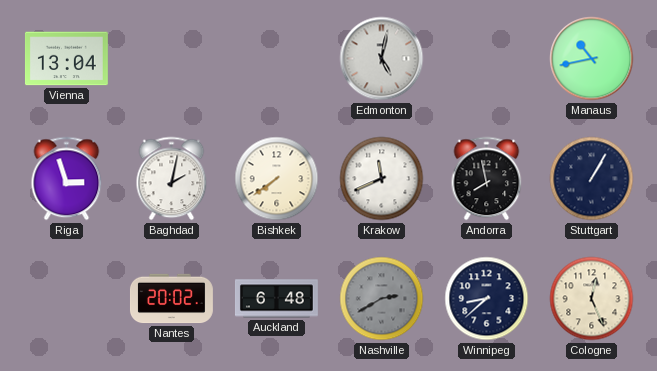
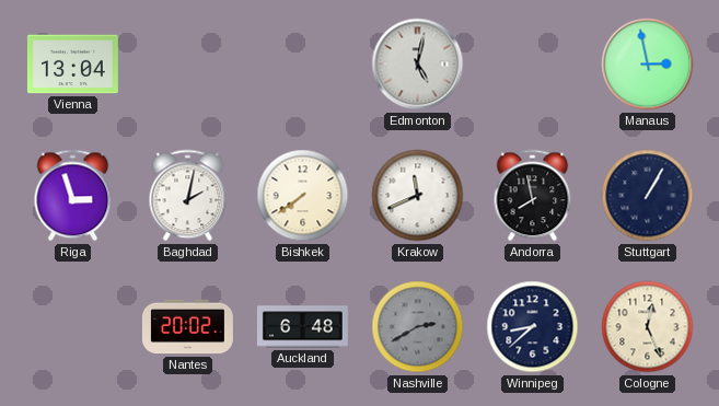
Manaus: 10:43 -> 2:58
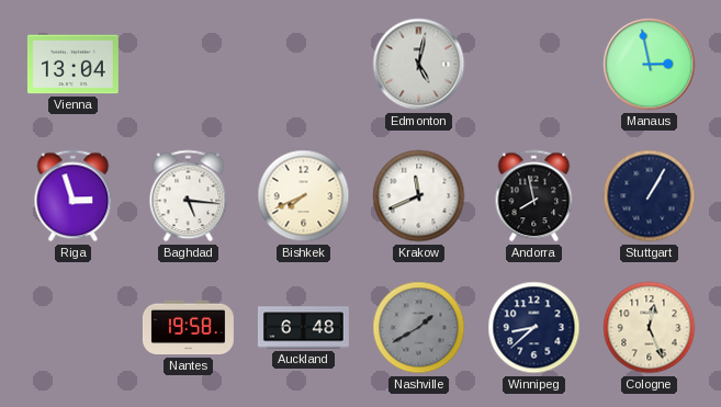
Baghdad: 2:02 -> 5:16
Bishkek: 7:39 -> 7:41
Nantes: 20:02 -> 19:58
Nashville: 2:40 -> 1:40
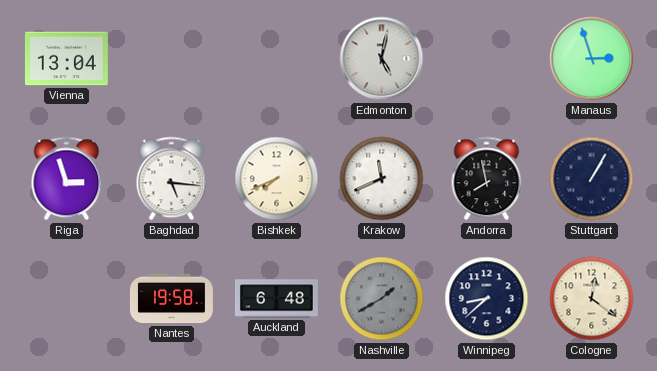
Manaus: 2:58 -> 2:57
Cologne: 12:26 -> 12:21
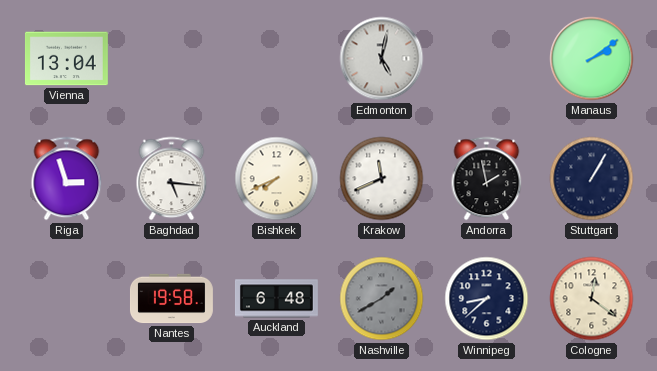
Manaus: 2:57 -> 2:09
Andorra: 7:58 -> 1:58
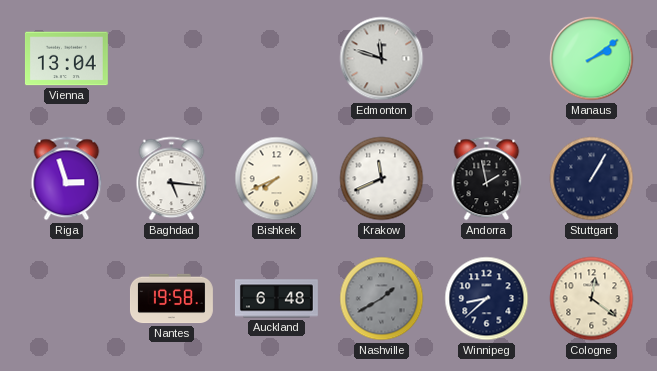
Edmonton: 5:02 -> 11:48
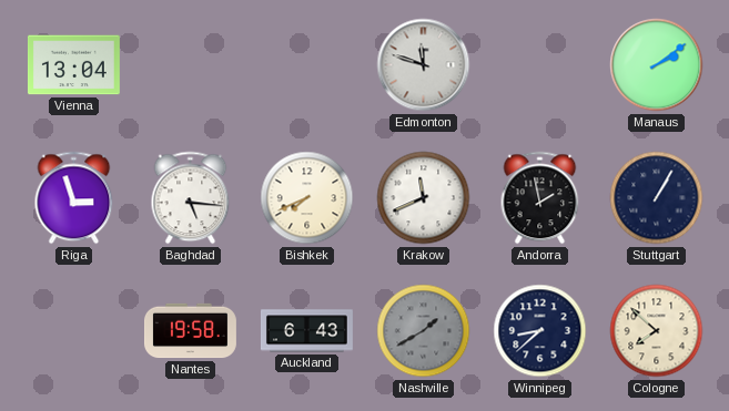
Auckland: 6:48 -> 6:43
Cologne: 12:21 -> 7:52
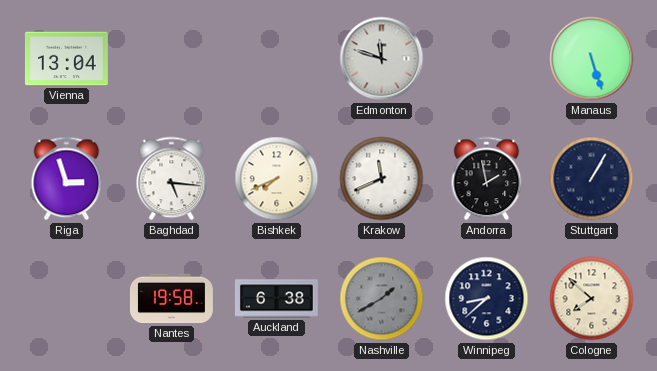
Manaus: 2:09 -> 5:27
Auckland: 6:43 -> 6:38
